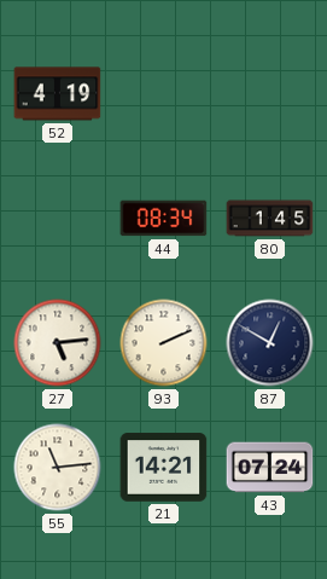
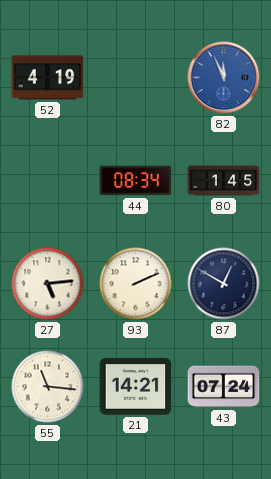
82: none -> 11:56
55: 11:14 -> 11:16
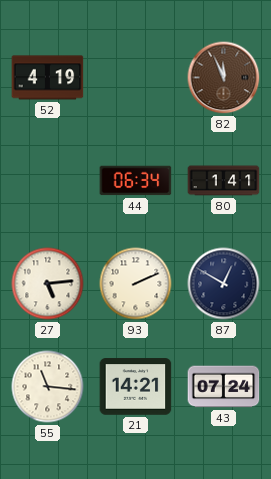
82 dial: blue -> brown
44: 08:34 -> 06:34
80: 1:45 -> 1:41
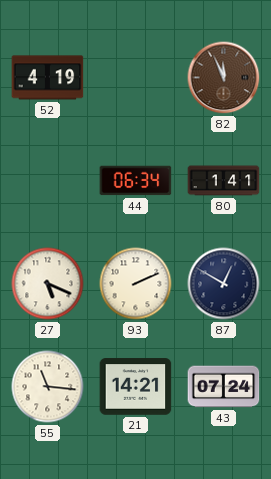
27: 5:14 -> 5:19
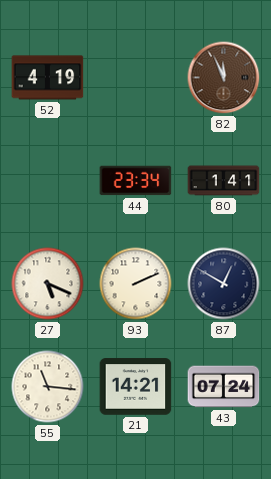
44: 06:34 -> 23:34
